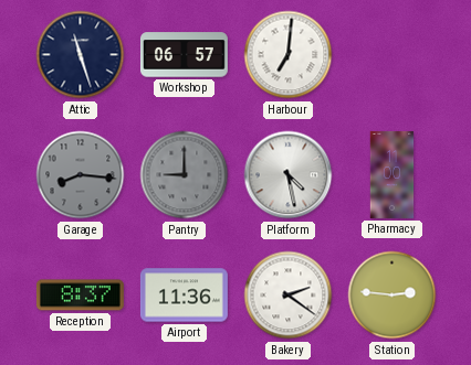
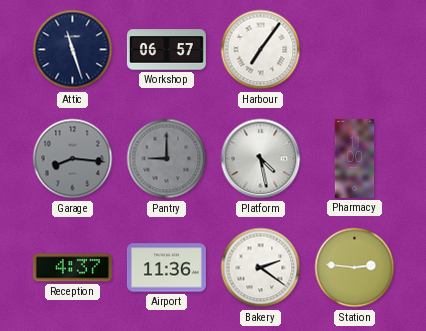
Harbour: 7:01 -> 7:06
Reception: 8:37 -> 4:37
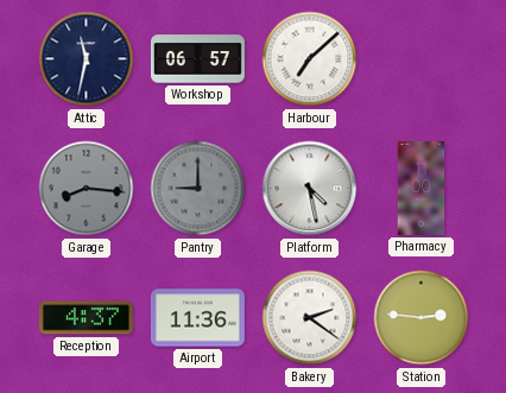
Attic: 11:27 -> 11:32
Harbour: 7:06 -> 7:08
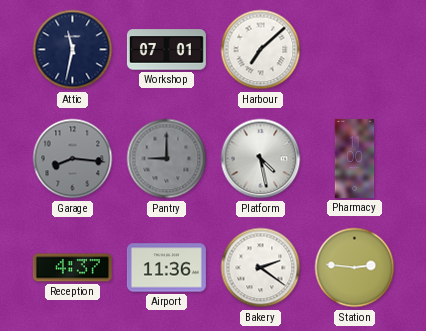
Workshop: 06:57 -> 07:01
